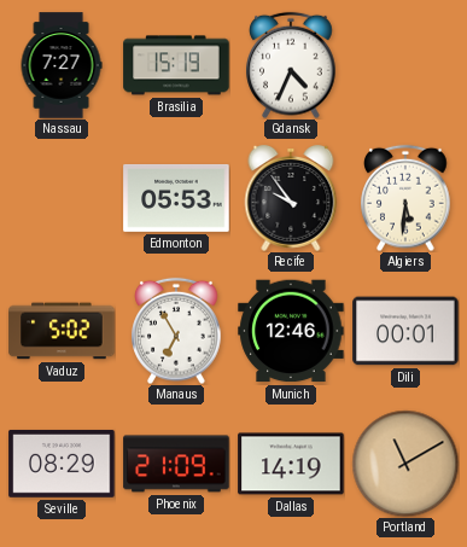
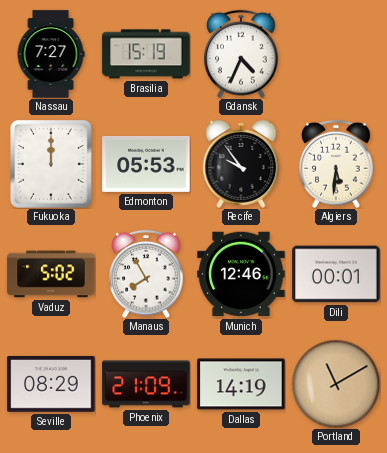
Fukuoka: none -> 12:00
Manaus: 6:55 -> 7:55
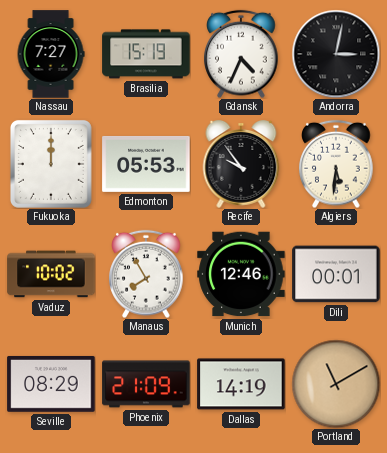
Andorra: none -> 3:02
Vaduz: 5:02 -> 10:02
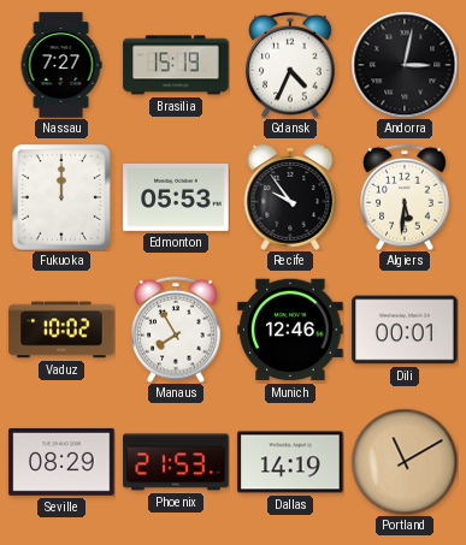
Phoenix: 21:09 -> 21:53
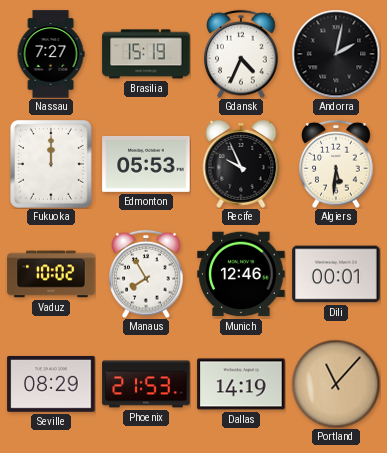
Andorra: 3:02 -> 2:02
Recife: 9:54 -> 9:56
Portland: 11:10 -> 11:07
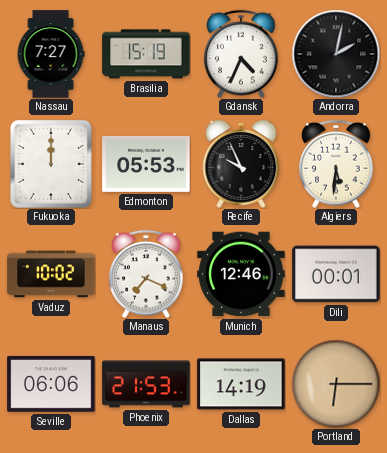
Manaus: 7:55 -> 7:19
Seville: 08:29 -> 06:06
Portland: 11:07 -> 6:15
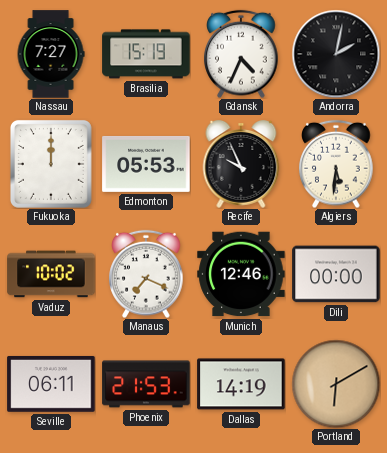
Dili: 00:01 -> 00:00
Seville: 06:06 -> 06:11
Portland: 6:15 -> 6:10
